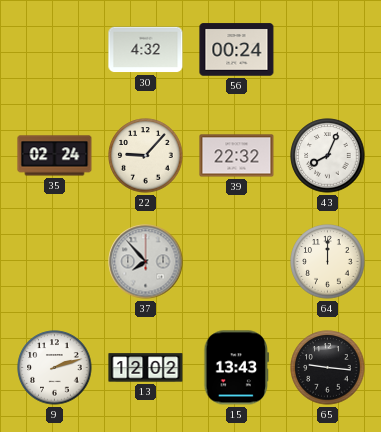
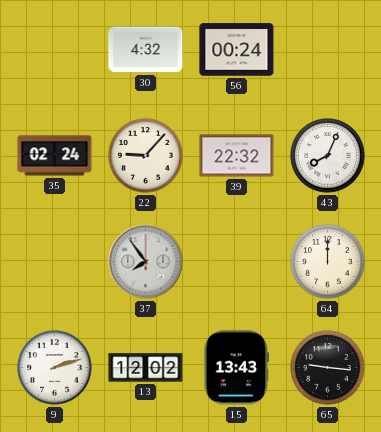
37: 7:53 -> 7:54
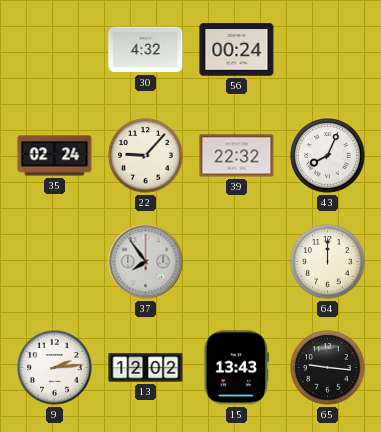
9: 2:12 -> 2:14
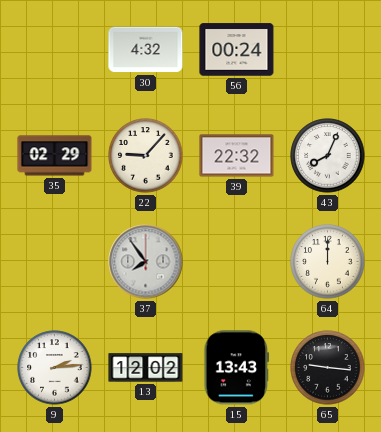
35: 02:24 -> 02:29
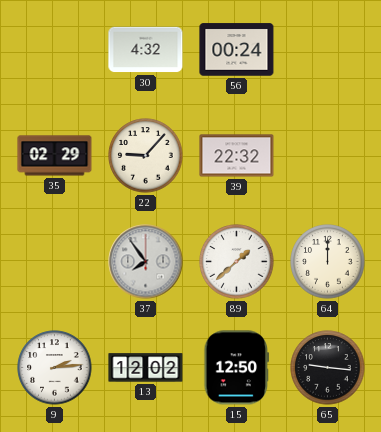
43: 8:04 -> none
89: none -> 1:38
15: 13:43 -> 12:50
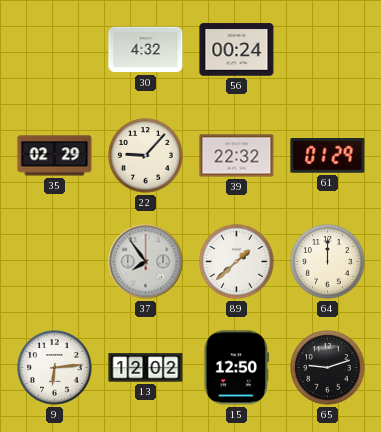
61: none -> 01:29
9: 2:14 -> 6:14
65: 9:16 -> 9:12
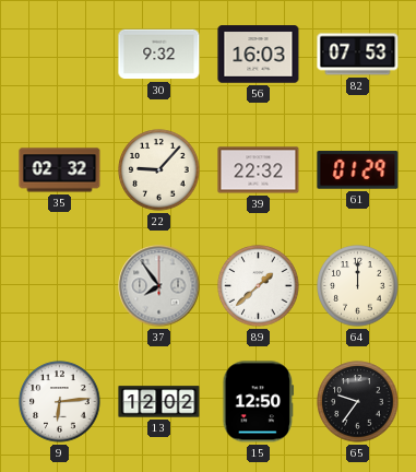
30: 4:32 -> 9:32
56: 00:24 -> 16:03
82: none -> 07:53
35: 02:29 -> 02:32
65: 9:12 -> 9:36
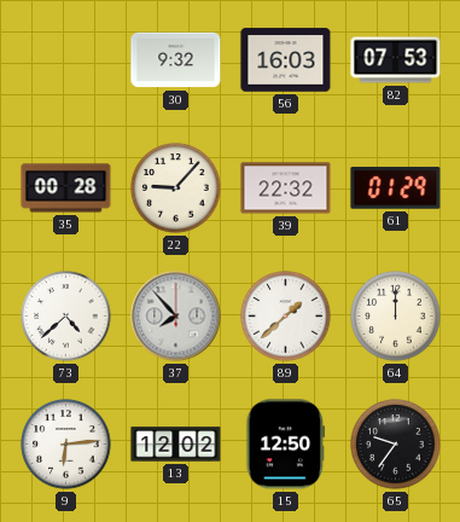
35: 02:32 -> 00:28
73: none -> 4:38
37: 7:54 -> 7:53
